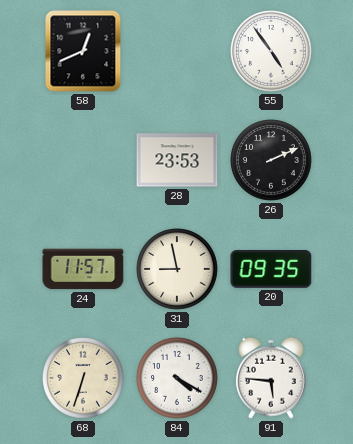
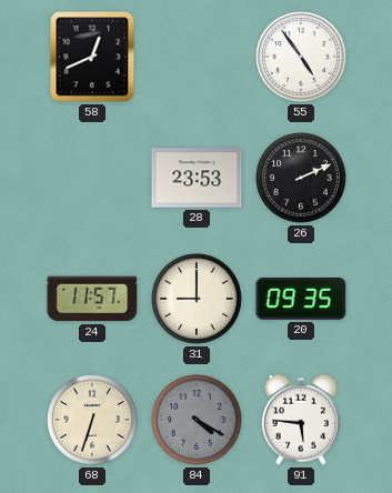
31: 8:58 -> 9:00
84 dial: white -> grey
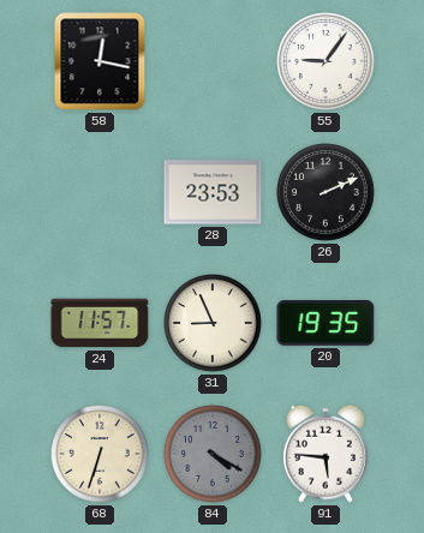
58: 12:41 -> 12:17
55: 4:54 -> 9:06
31: 9:00 -> 8:56
20: 09:35 -> 19:35
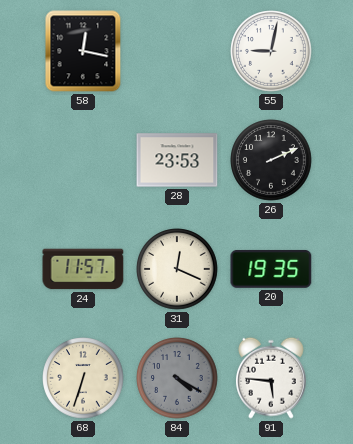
55: 9:06 -> 9:02
31: 8:56 -> 12:19
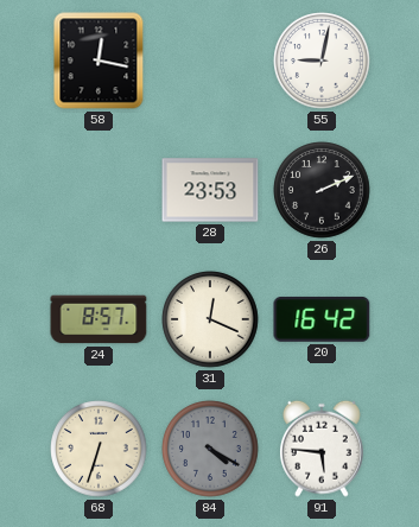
24: 11:57 -> 8:57
20: 19:35 -> 16:42
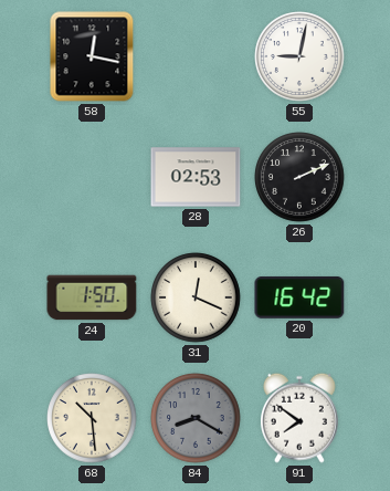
28: 23:53 -> 02:53
24: 8:57 -> 1:50
68: 6:33 -> 10:29
84: 4:20 -> 8:20
91: 5:46 -> 7:51
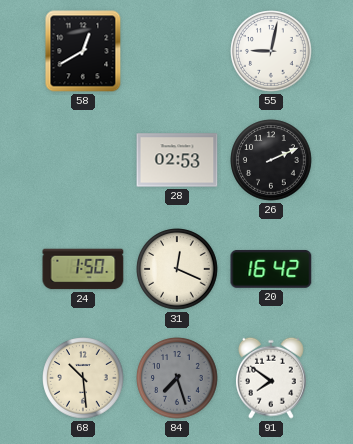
58: 12:17 -> 12:40
84: 8:20 -> 7:27
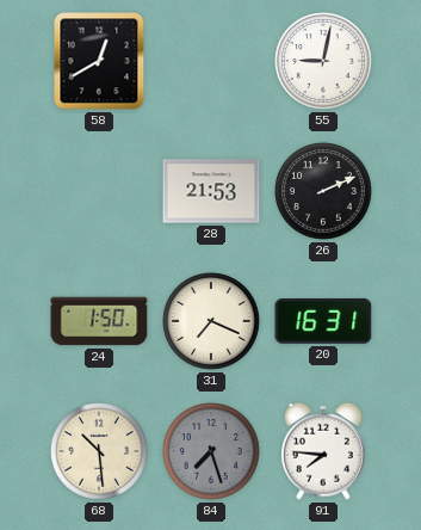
28: 02:53 -> 21:53
31: 12:19 -> 7:19
20: 16:42 -> 16:31
91: 7:51 -> 7:46
